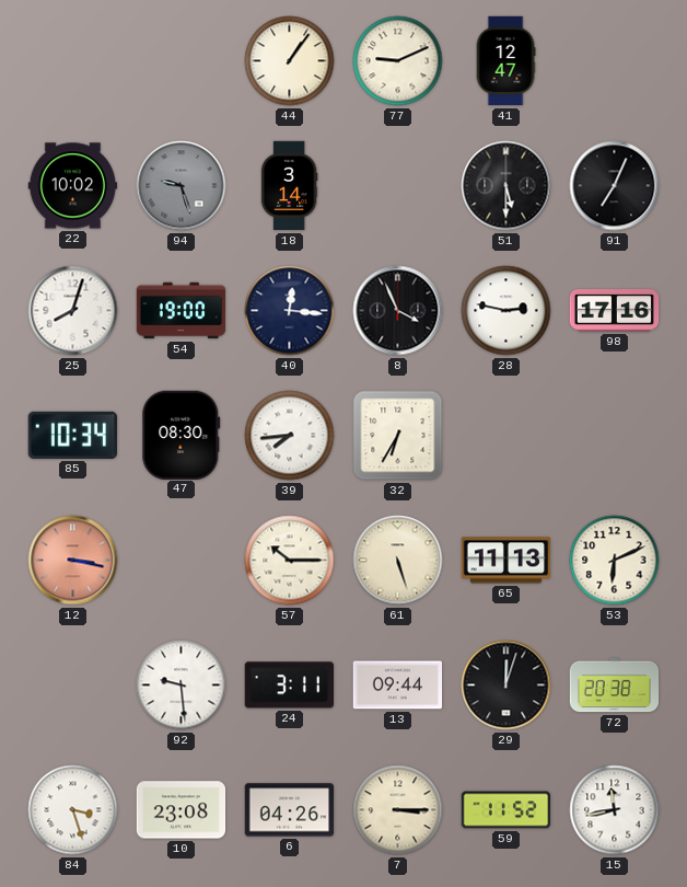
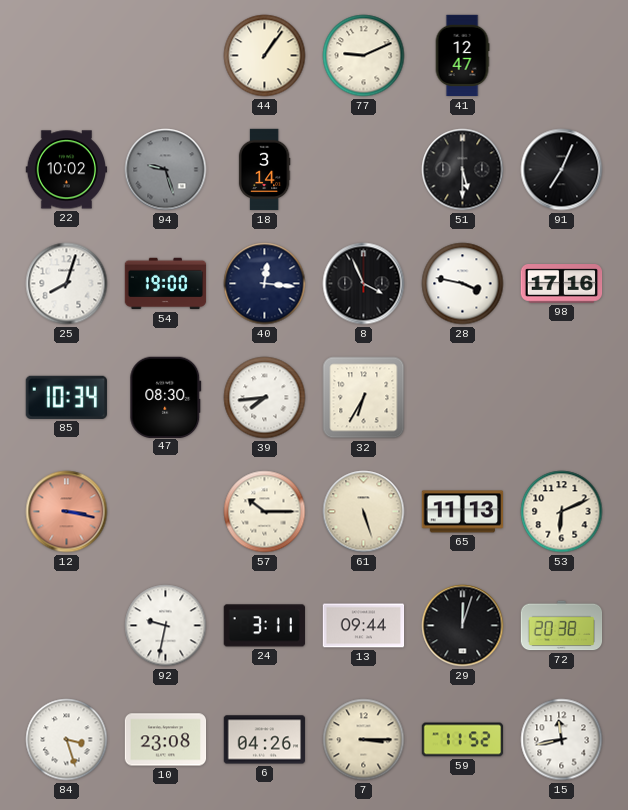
28: 2:47 -> 3:47
92: 9:29 -> 9:32
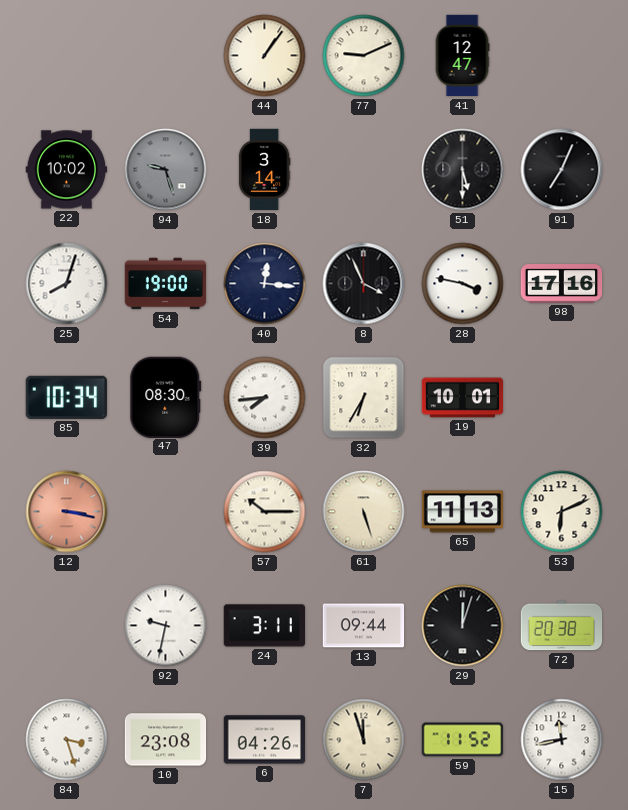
19: none -> 10:01
7: 3:15 -> 11:57
